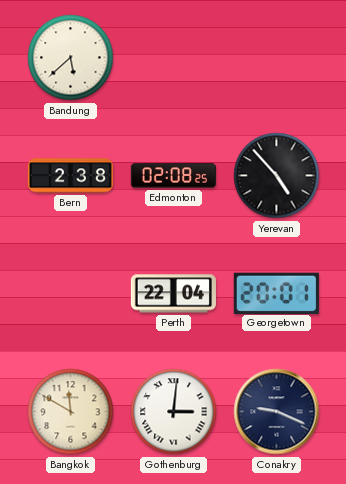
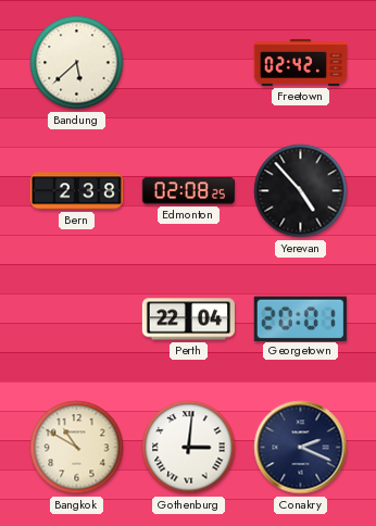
Freetown: none -> 02:42
Bangkok: 11:50 -> 10:50
Conakry: 9:19 -> 2:19
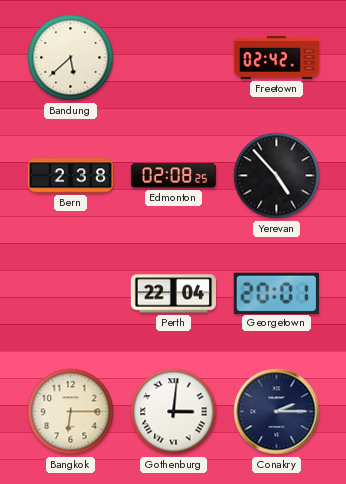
Bangkok: 10:50 -> 6:15
Conakry: 2:19 -> 2:15
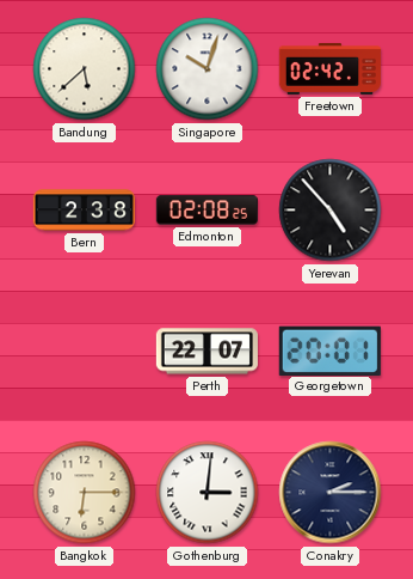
Singapore: none -> 10:03
Perth: 22:04 -> 22:07
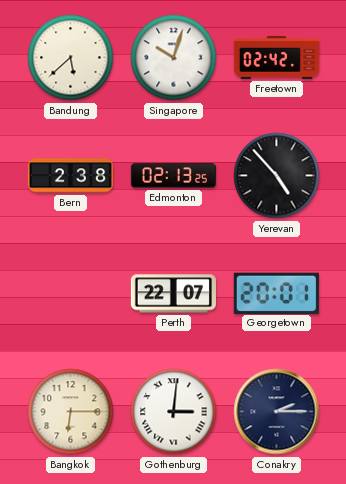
Edmonton: 02:08 -> 02:13
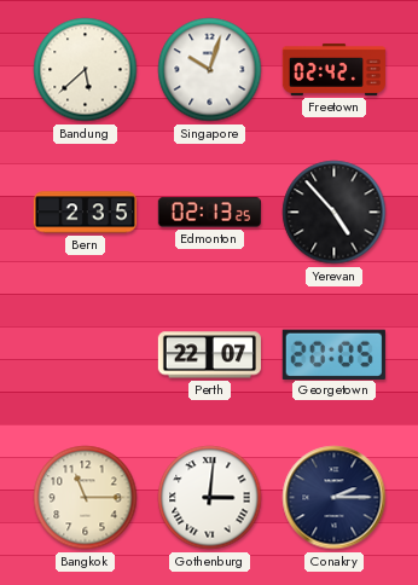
Bern: 2:38 -> 2:35
Georgetown: 20:01 -> 20:05
Bangkok: 6:15 -> 11:15
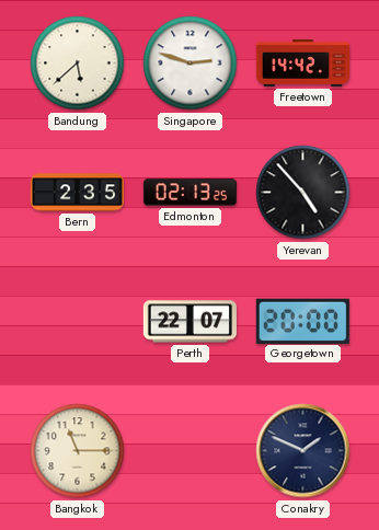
Singapore: 10:03 -> 2:48
Freetown: 02:42 -> 14:42
Georgetown: 20:05 -> 20:00
Gothenburg: 3:01 -> none
Conakry: 2:15 -> 1:49
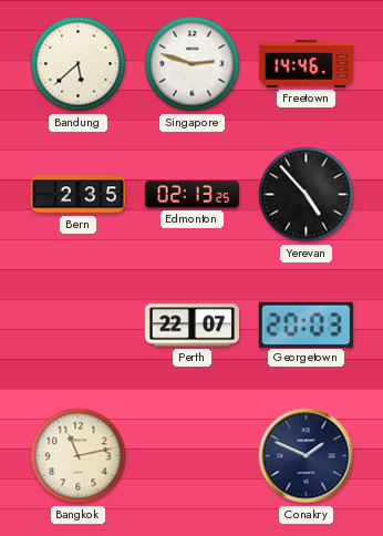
Freetown: 14:42 -> 14:46
Georgetown: 20:00 -> 20:03
Bangkok: 11:15 -> 11:13
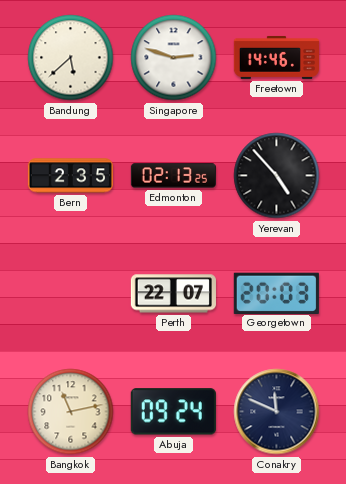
Abuja: none -> 09:24
Conakry: 1:49 -> 11:49
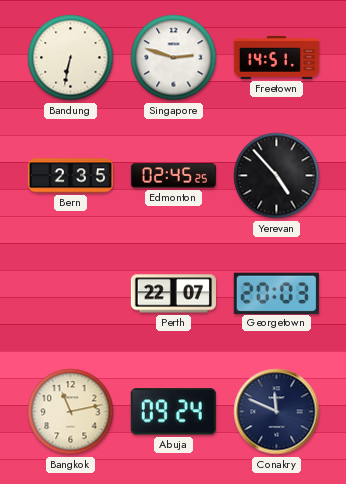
Bandung: 5:38 -> 6:32
Freetown: 14:46 -> 14:51
Edmonton: 02:13 -> 02:45
